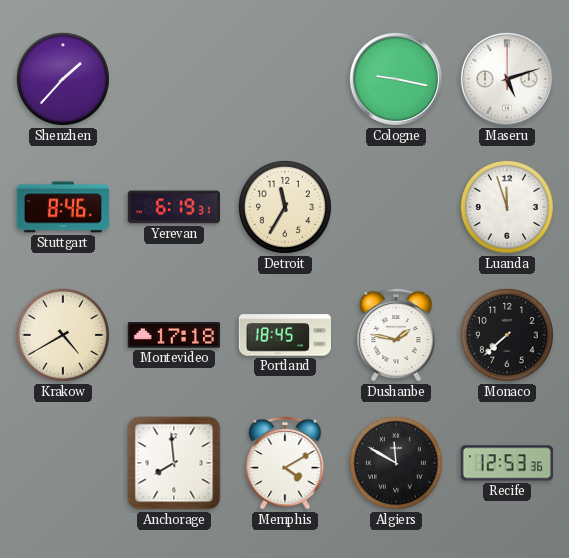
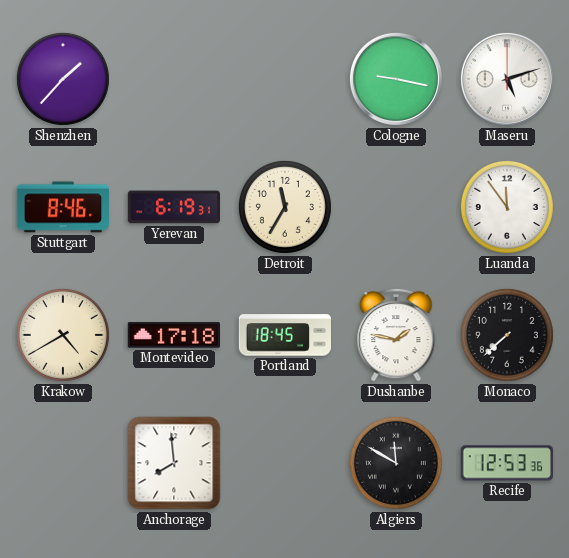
Luanda: 11:57 -> 11:54
Memphis: 4:10 -> none
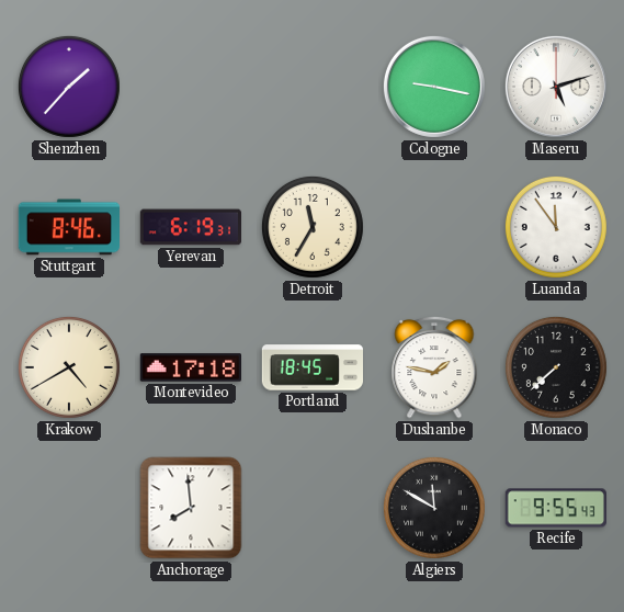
Recife: 12:53 -> 9:55
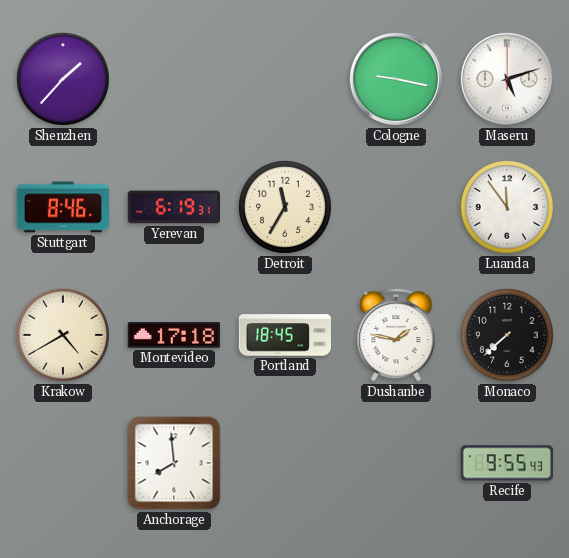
Algiers: 11:50 -> none
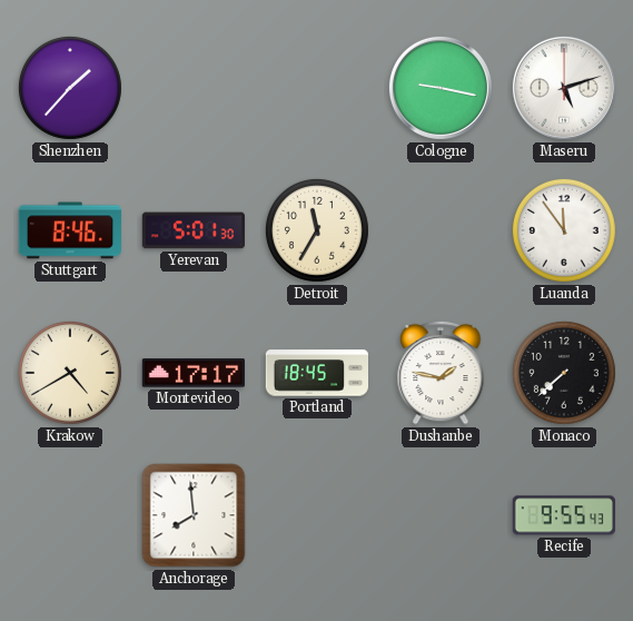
Yerevan: 6:19 -> 5:01
Montevideo: 17:18 -> 17:17
